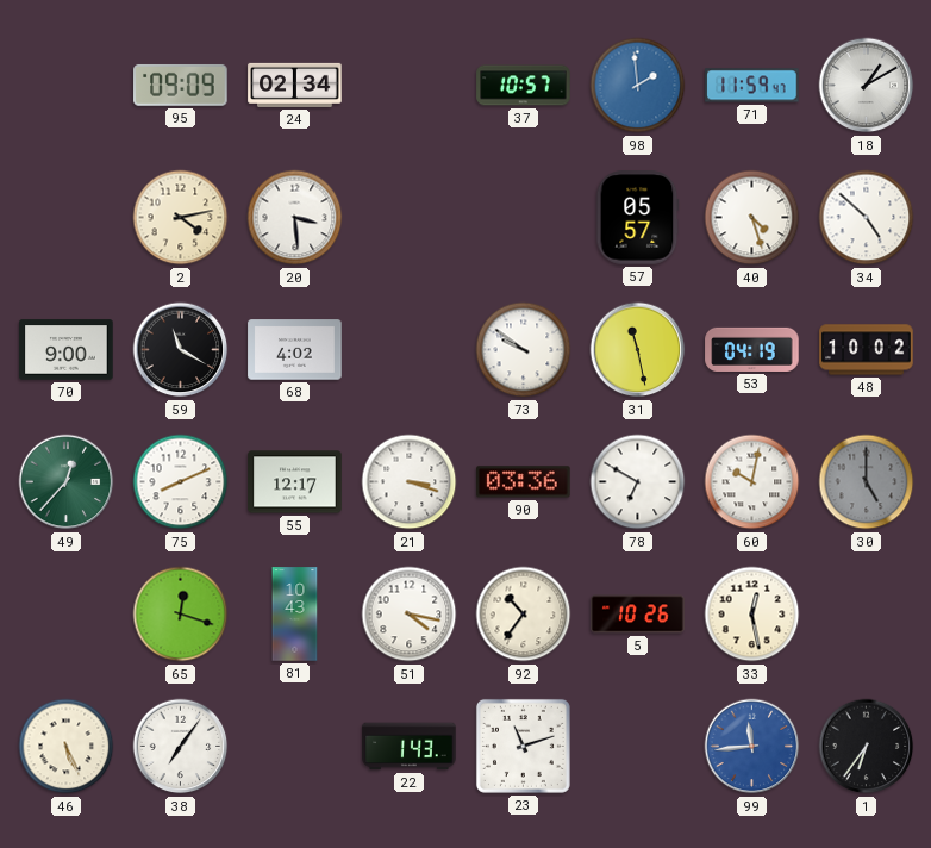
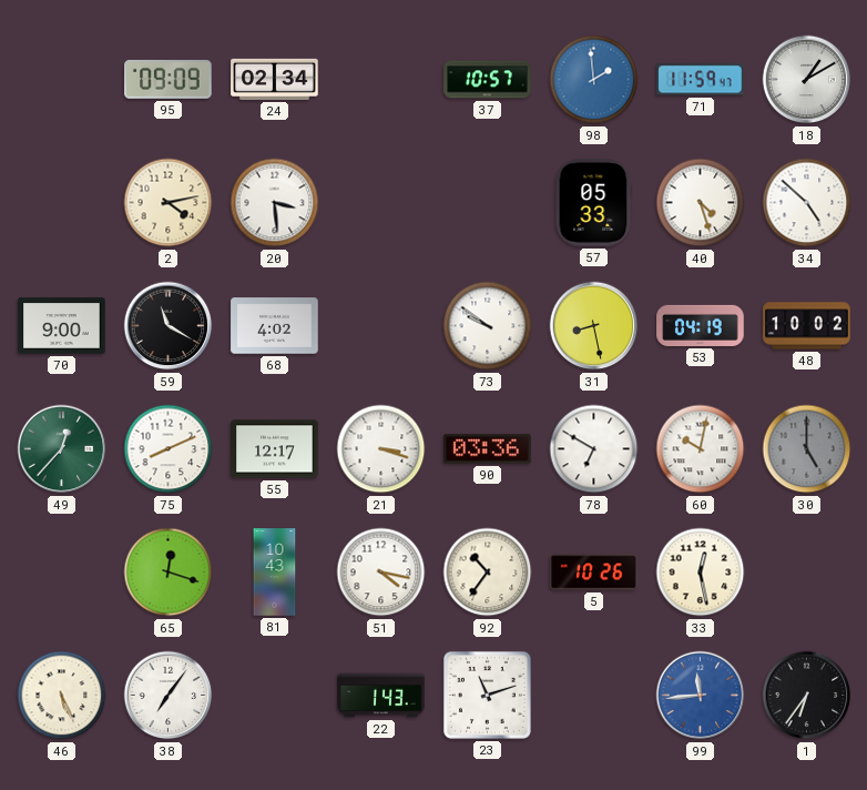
57: 05:57 -> 05:33
31: 11:28 -> 8:28
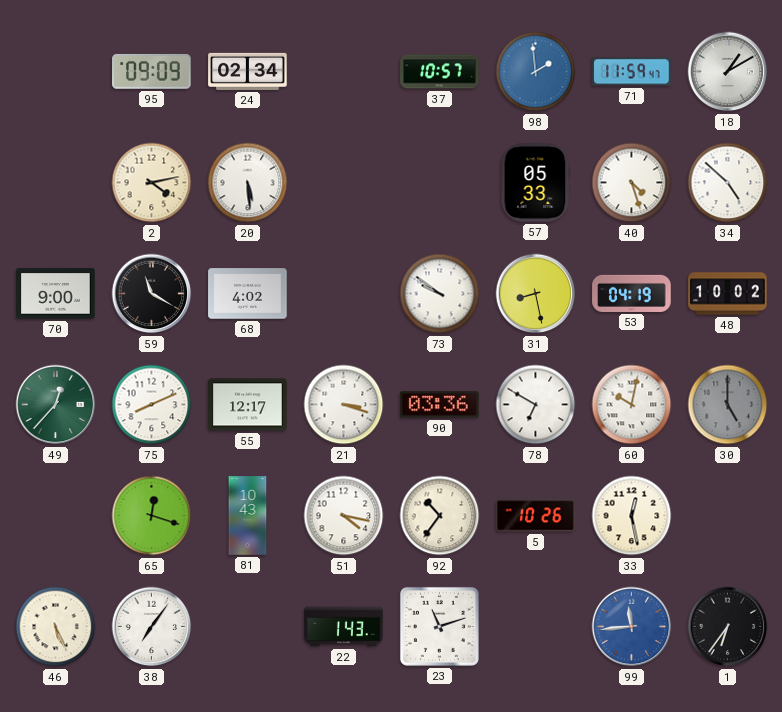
20: 3:29 -> 5:29
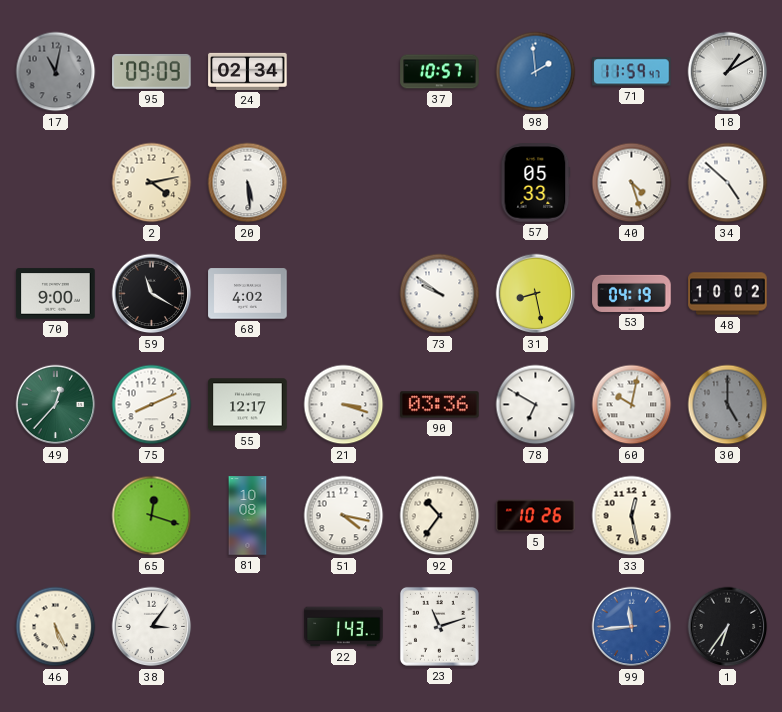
17: none -> 11:02
81: 10:43 -> 10:08
38: 7:06 -> 3:06
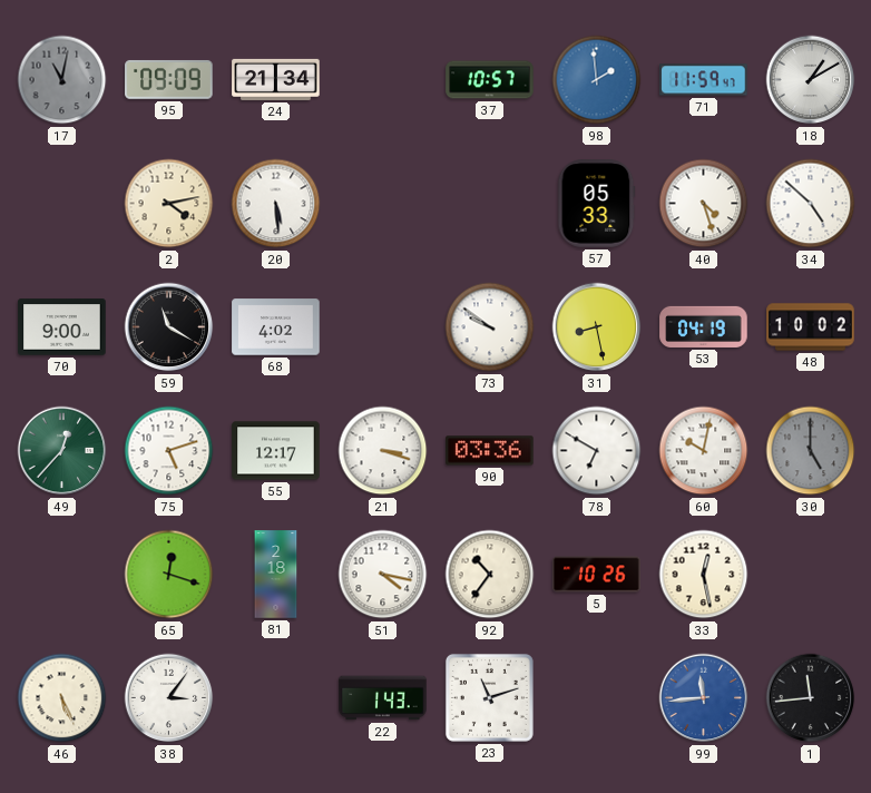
24: 02:34 -> 21:34
75: 8:11 -> 5:12
81: 10:08 -> 2:18
1: 6:36 -> 11:44
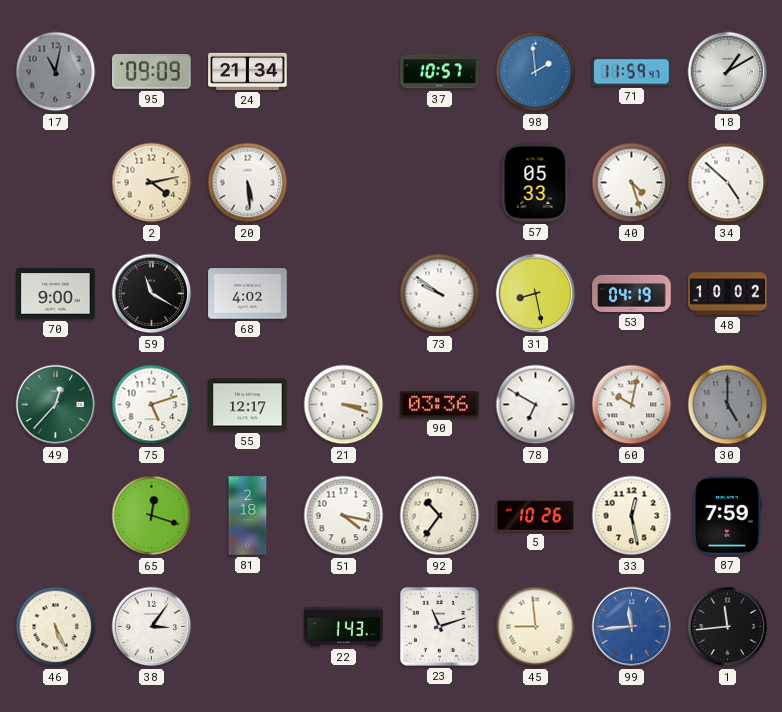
87: none -> 7:59
45: none -> 8:59
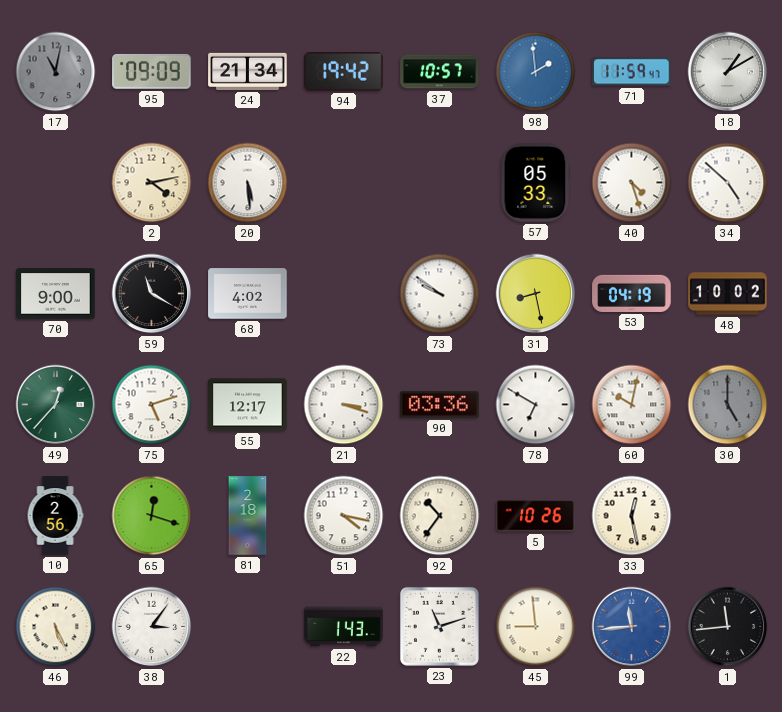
94: none -> 19:42
10: none -> 2:56
87: 7:59 -> none
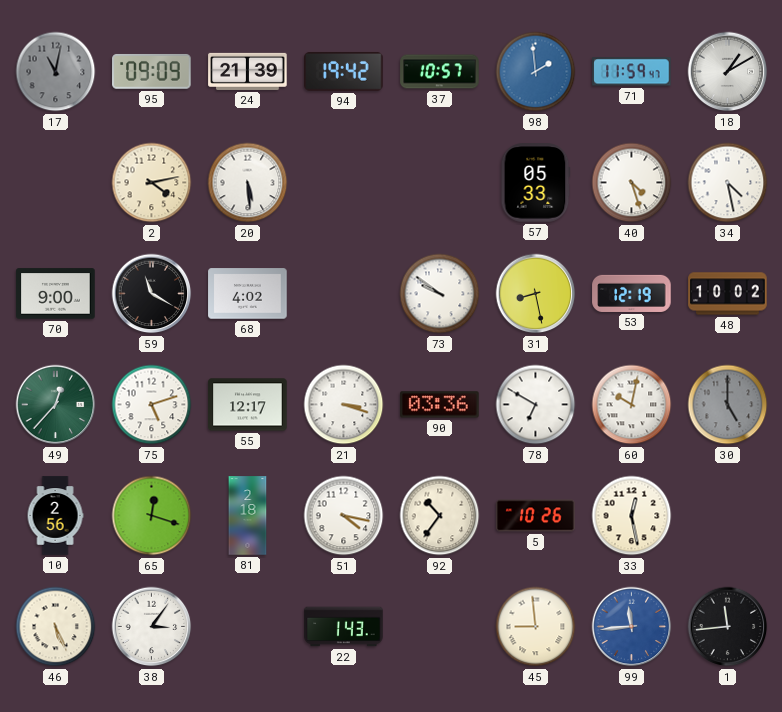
24: 21:34 -> 21:39
34: 4:52 -> 4:28
53: 04:19 -> 12:19
23: 11:12 -> none
